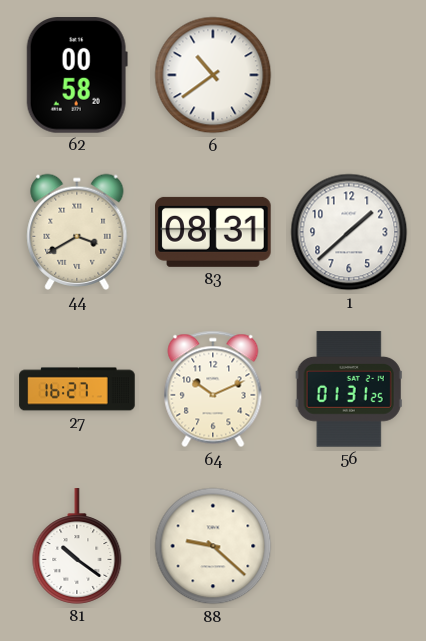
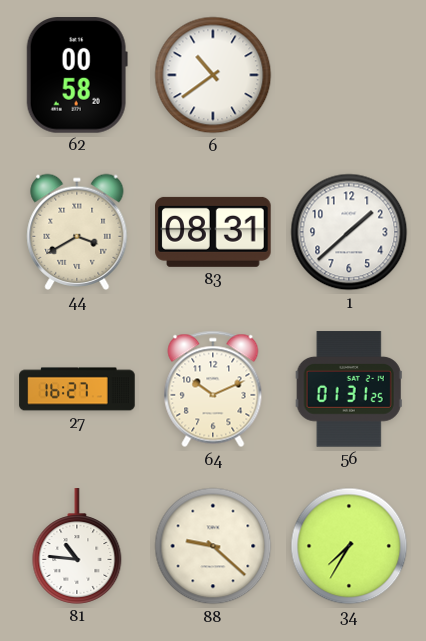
81: 10:21 -> 10:46
34: none -> 7:35
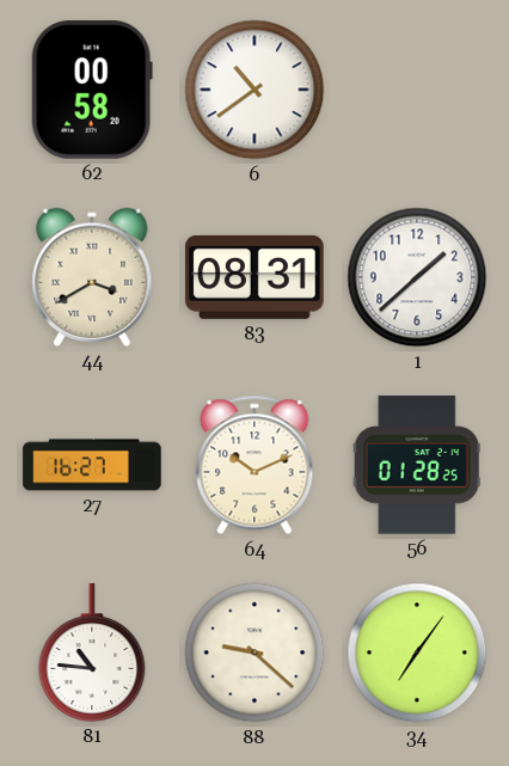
56: 01:31 -> 01:28
34: 7:35 -> 7:06
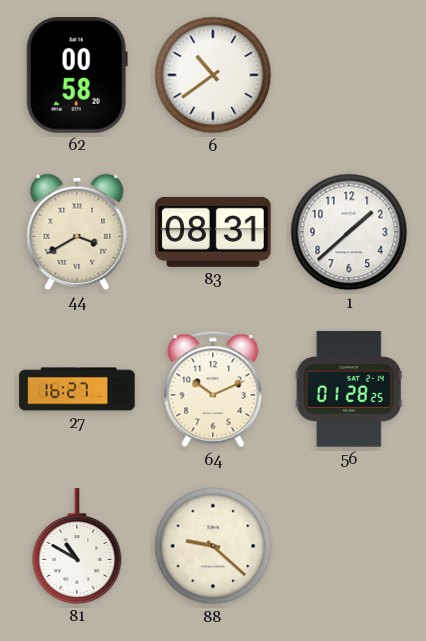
81: 10:46 -> 10:50
34: 7:06 -> none
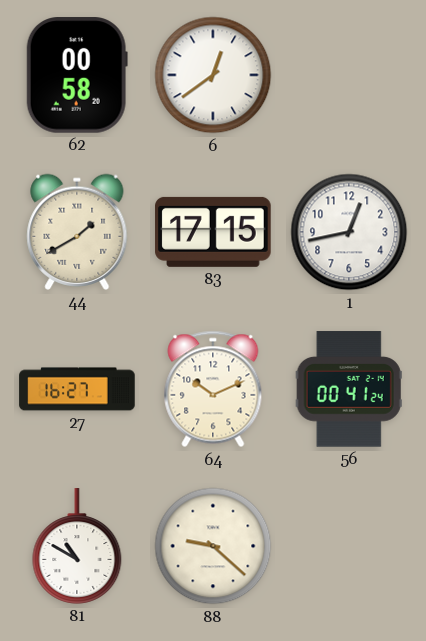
6: 10:39 -> 12:39
44: 3:40 -> 1:40
83: 08:31 -> 17:15
1: 1:38 -> 12:43
56: 01:28 -> 00:41
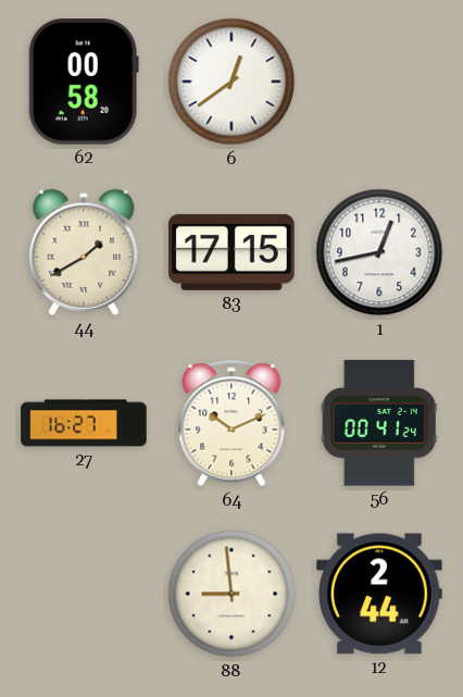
81: 10:50 -> none
88: 9:22 -> 8:59
12: none -> 2:44
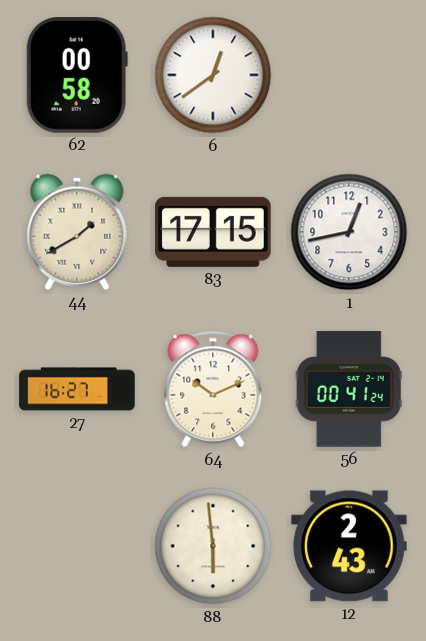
88: 8:59 -> 5:59
12: 2:44 -> 2:43
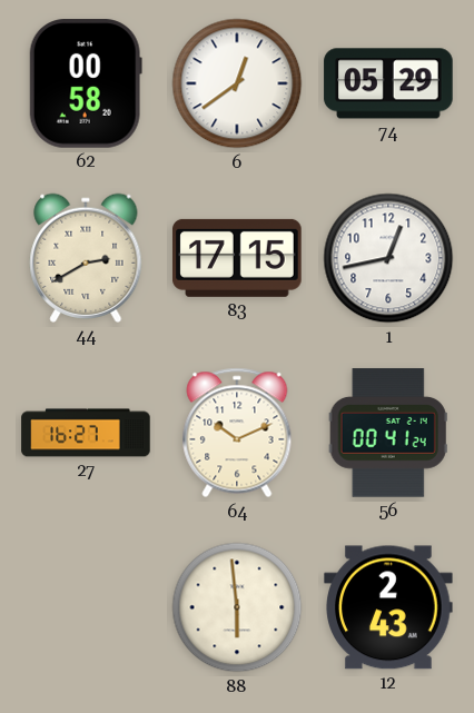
74: none -> 05:29
44: 1:40 -> 2:40
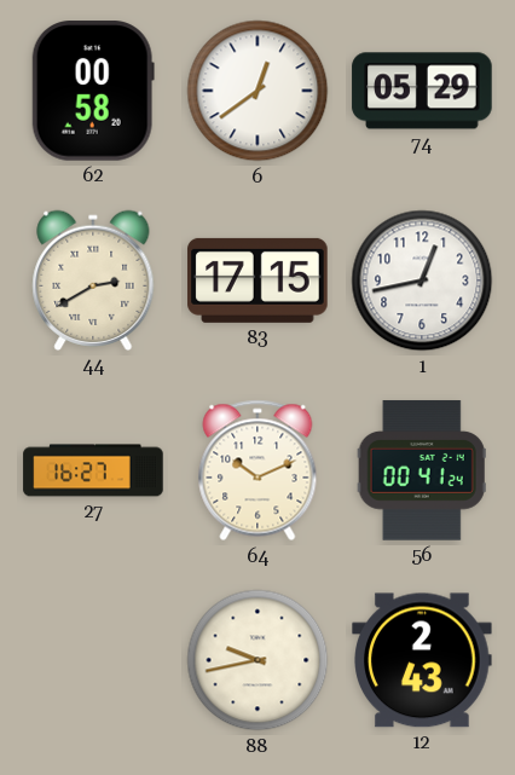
88: 5:59 -> 9:43
